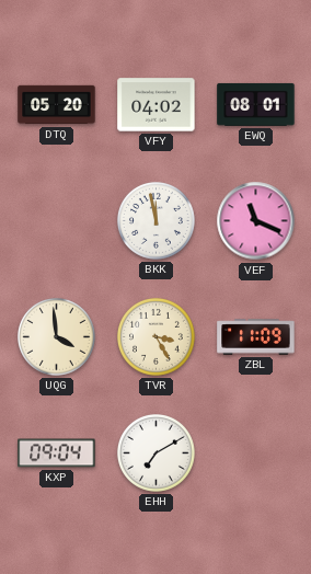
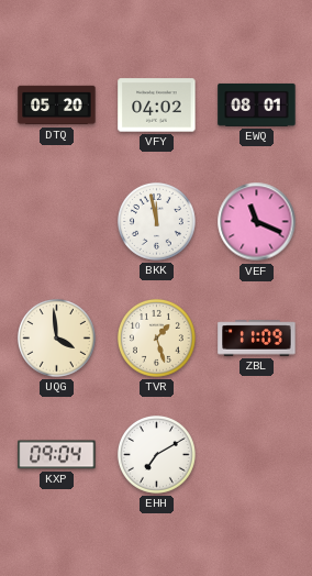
TVR: 3:25 -> 1:27
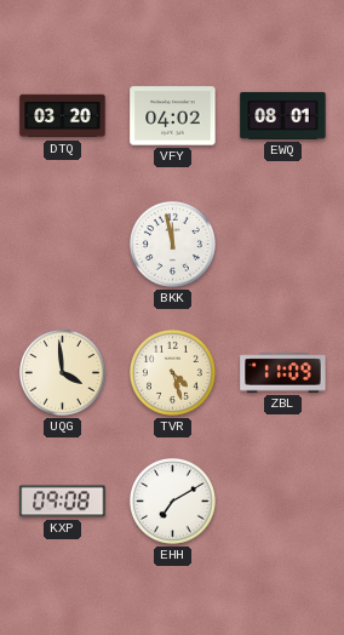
DTQ: 05:20 -> 03:20
VEF: 11:19 -> none
TVR: 1:27 -> 4:27
KXP: 09:04 -> 09:08
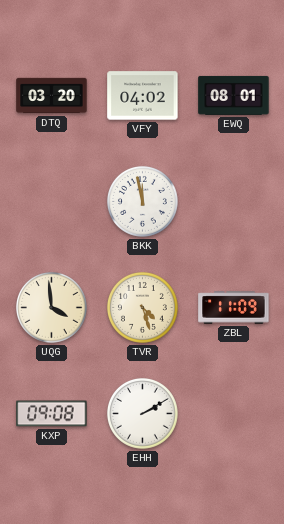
EHH: 7:10 -> 2:10
